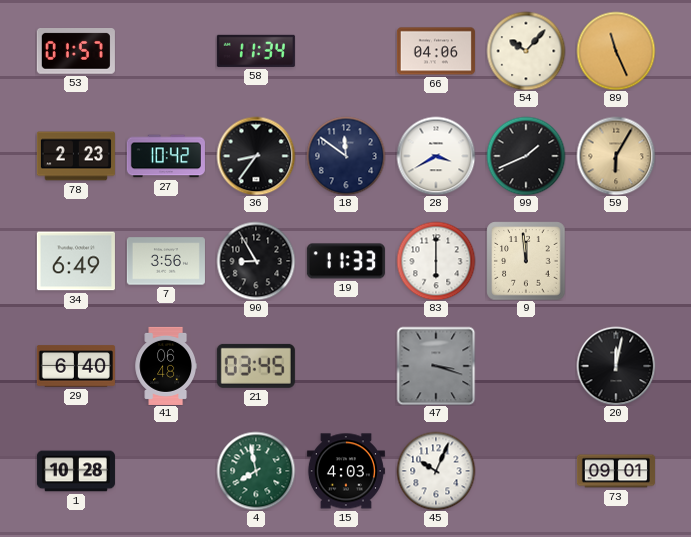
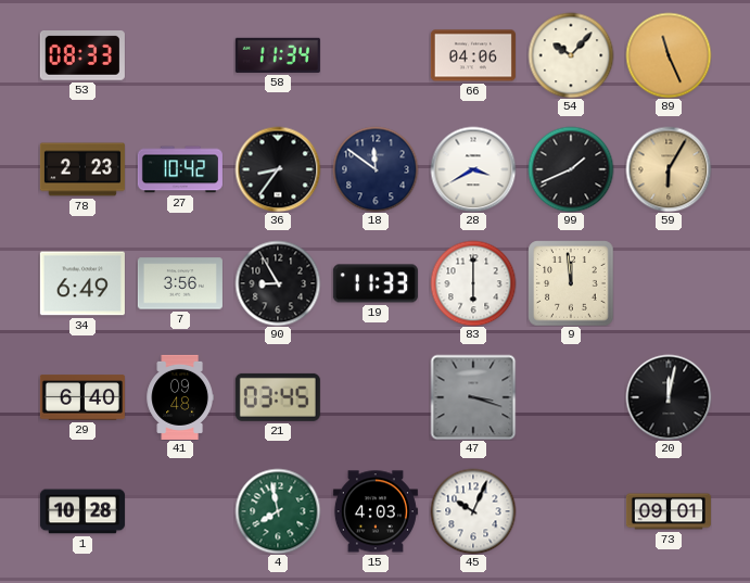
53: 01:57 -> 08:33
41: 06:48 -> 09:48
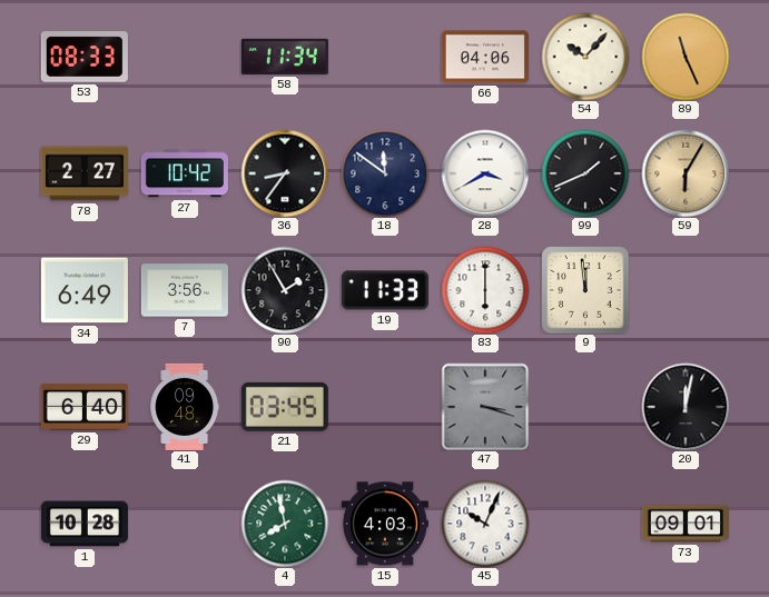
78: 2:23 -> 2:27
90: 8:55 -> 1:55
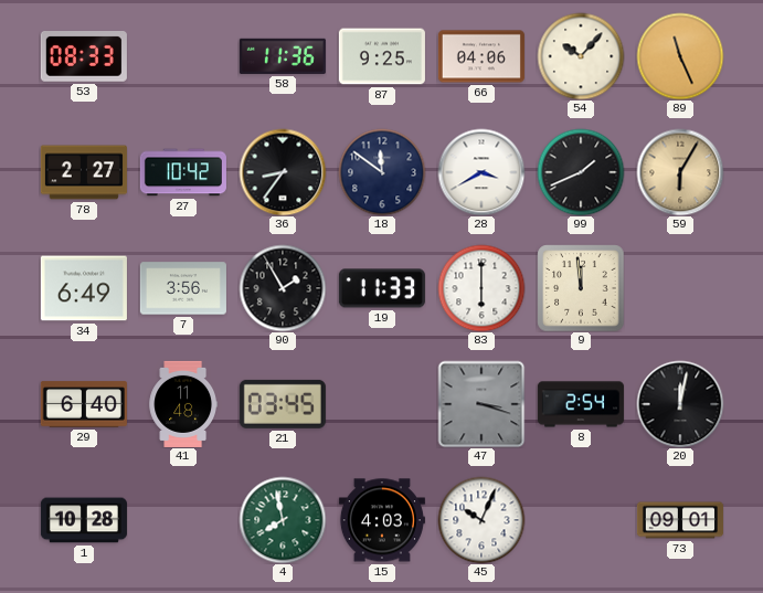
58: 11:34 -> 11:36
87: none -> 9:25
41: 09:48 -> 11:48
8: none -> 2:54
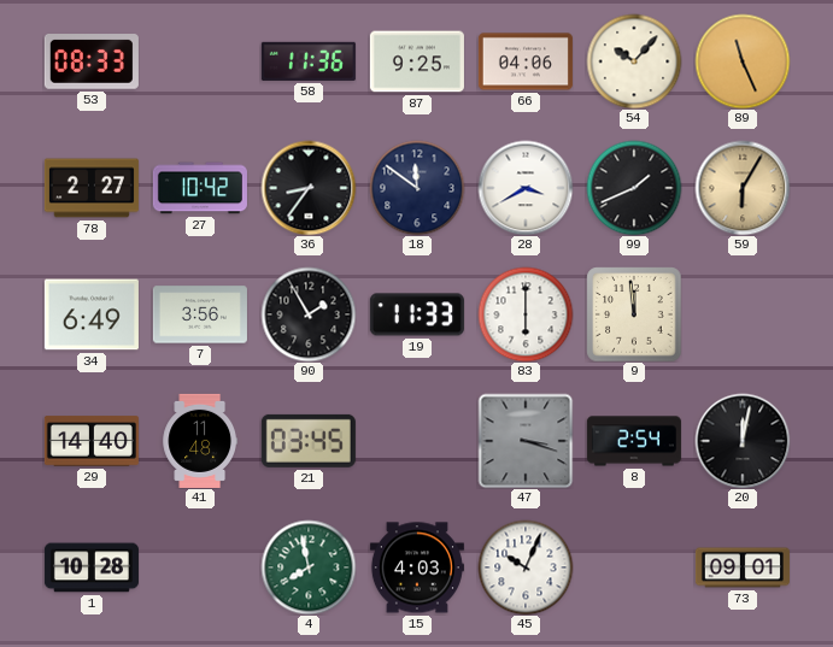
29: 6:40 -> 14:40
